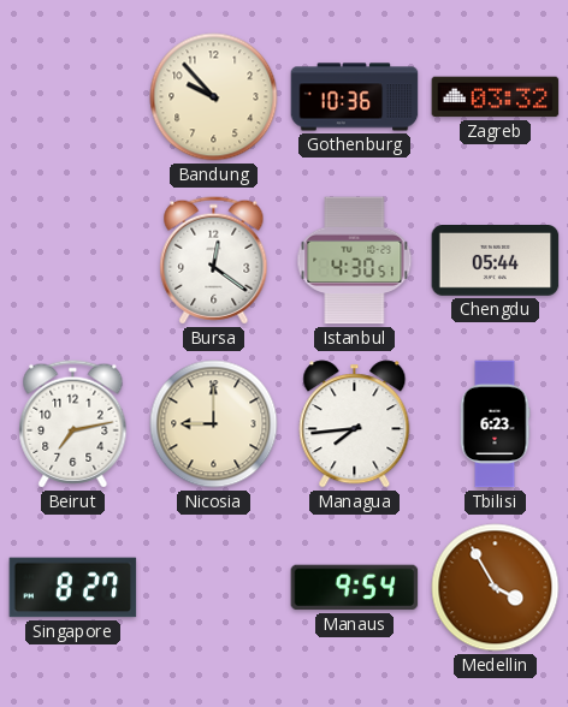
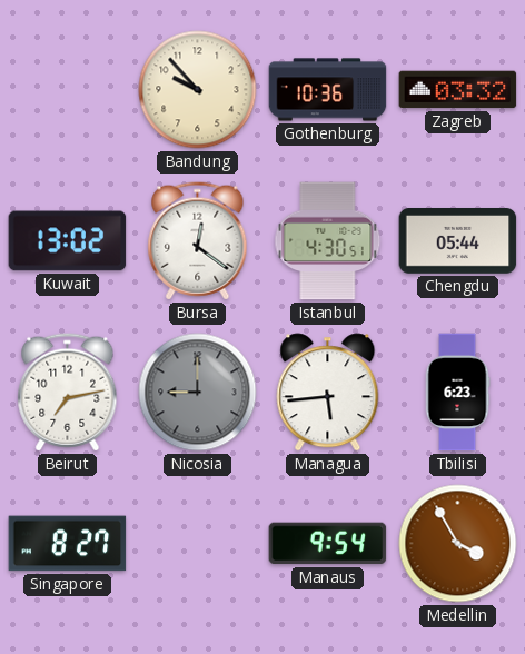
Kuwait: none -> 13:02
Nicosia dial: cream -> grey
Managua: 7:44 -> 5:44
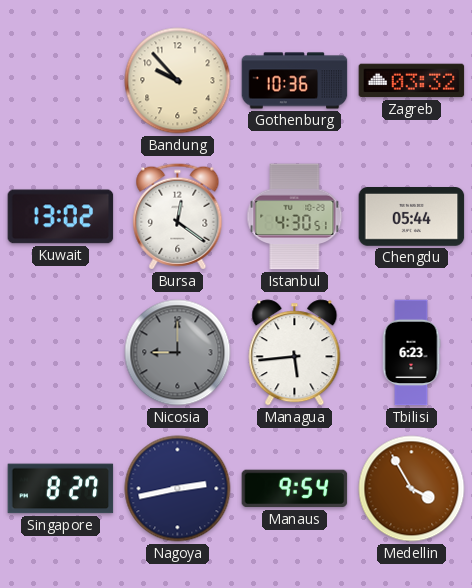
Beirut: 7:13 -> none
Nagoya: none -> 2:43
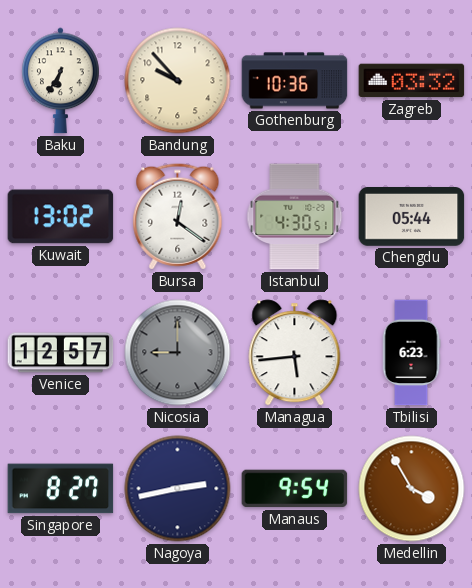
Baku: none -> 6:35
Venice: none -> 12:57
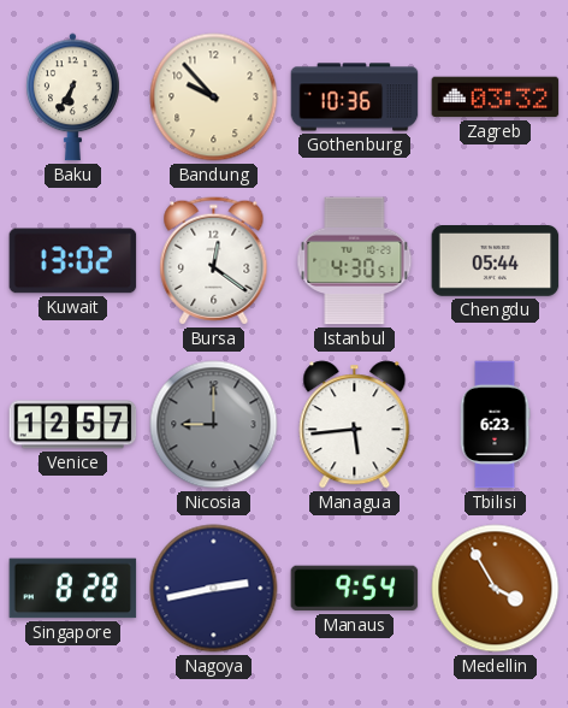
Singapore: 8:27 -> 8:28
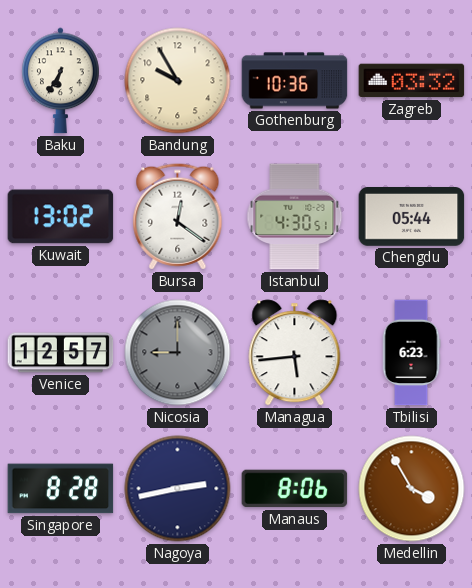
Bandung: 9:53 -> 9:55
Manaus: 9:54 -> 8:06
